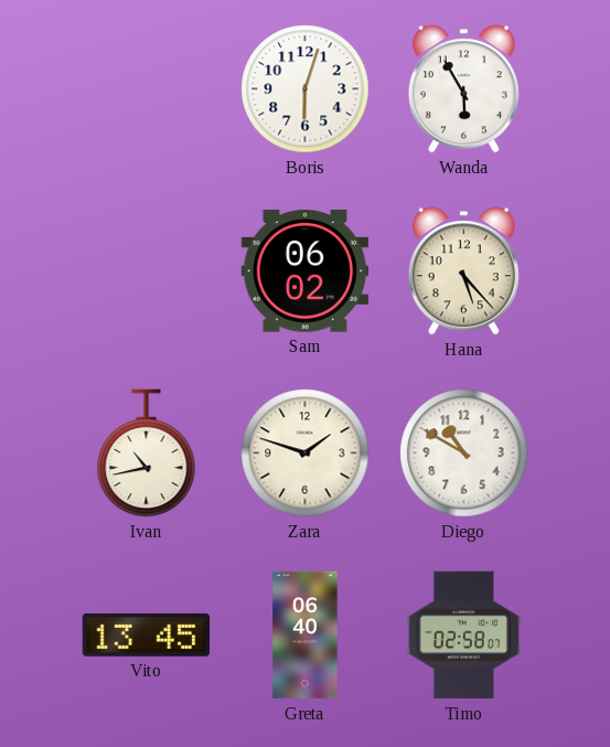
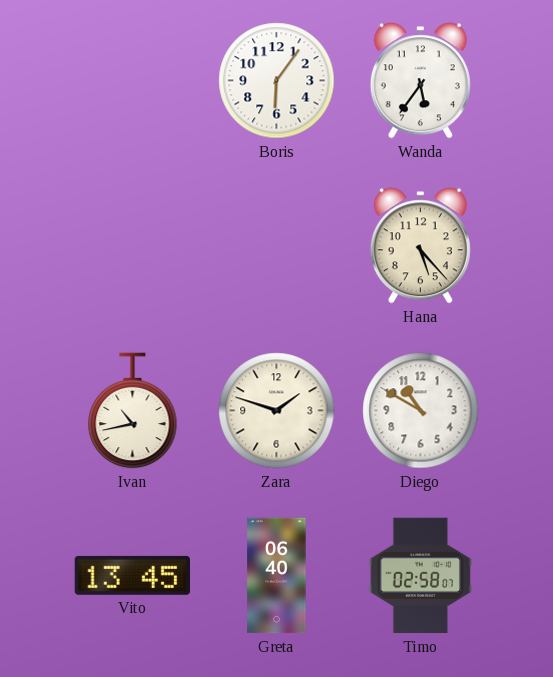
Boris: 6:03 -> 6:06
Wanda: 5:55 -> 5:36
Sam: 06:02 -> none
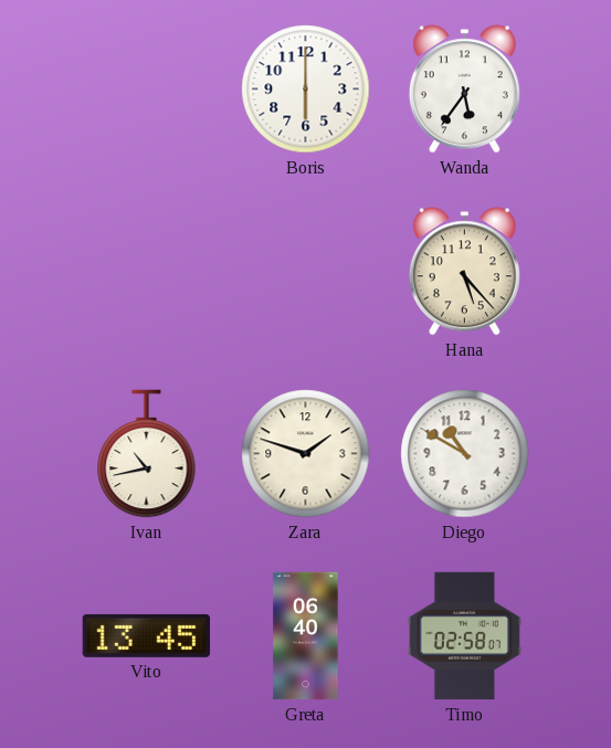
Boris: 6:06 -> 6:00
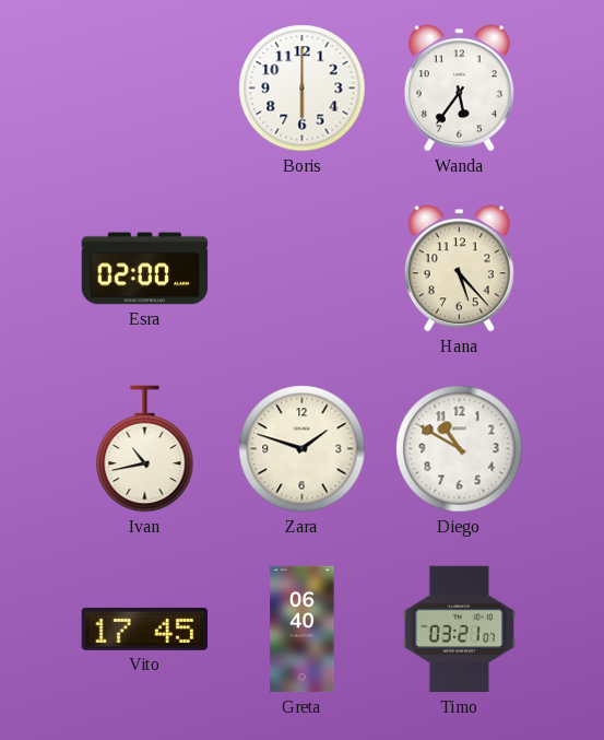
Esra: none -> 02:00
Vito: 13:45 -> 17:45
Timo: 02:58 -> 03:21
